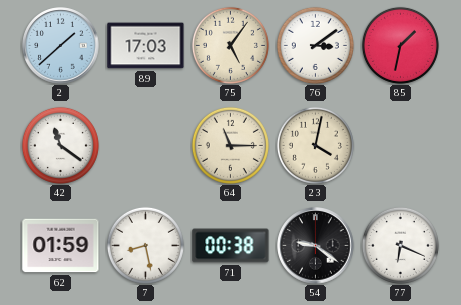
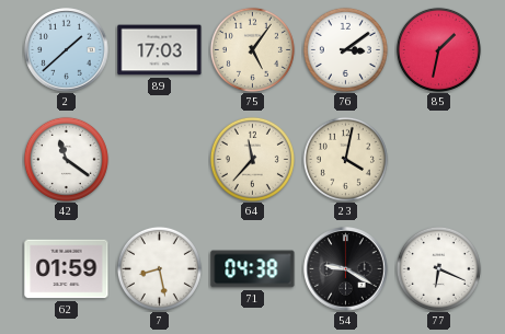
64: 11:15 -> 11:37
71: 00:38 -> 04:38
54: 9:21 -> 9:20
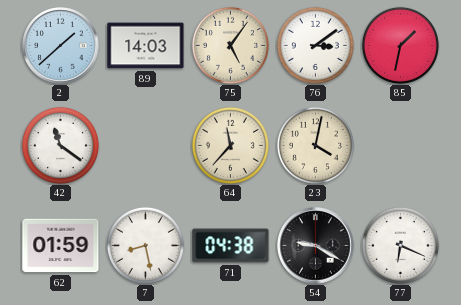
89: 17:03 -> 14:03
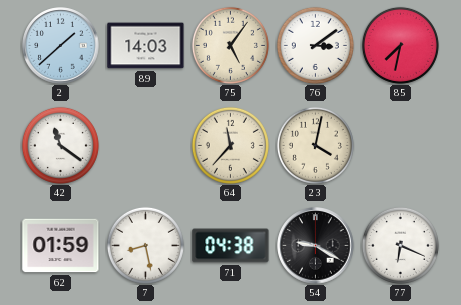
85: 1:32 -> 7:32
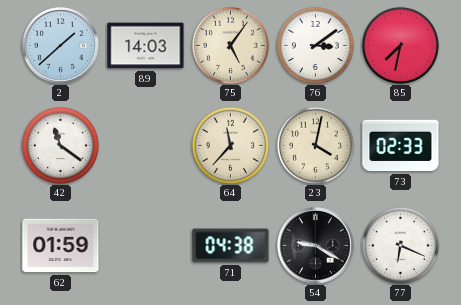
73: none -> 02:33
7: 8:28 -> none
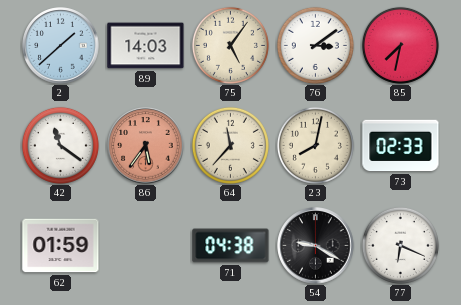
86: none -> 5:36
23: 4:02 -> 8:02
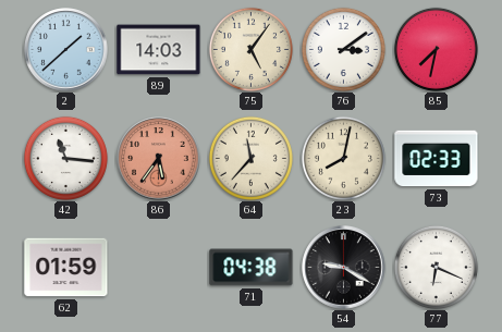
42: 11:21 -> 11:16
